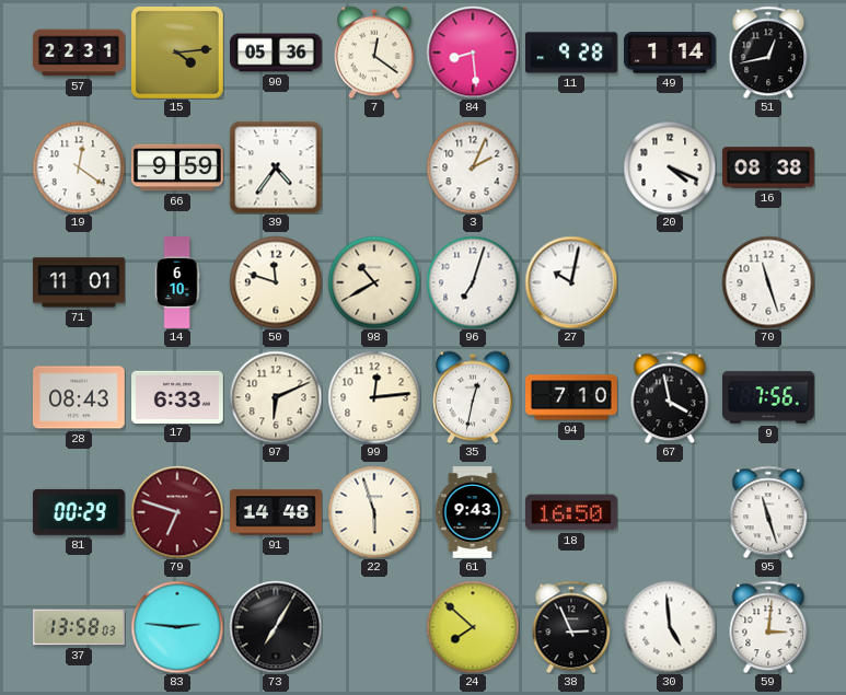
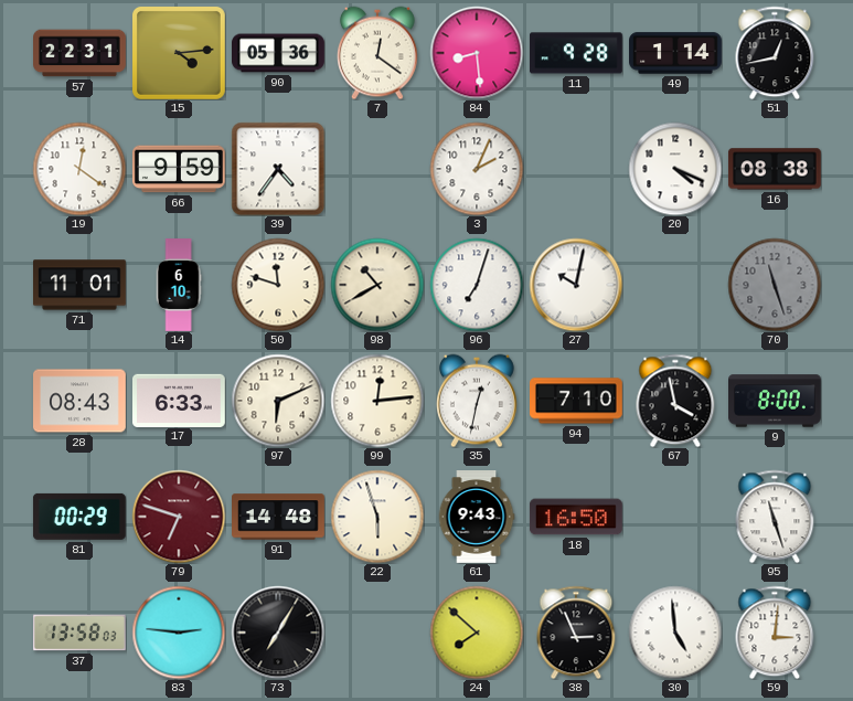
70 dial: white -> grey
9: 7:56 -> 8:00
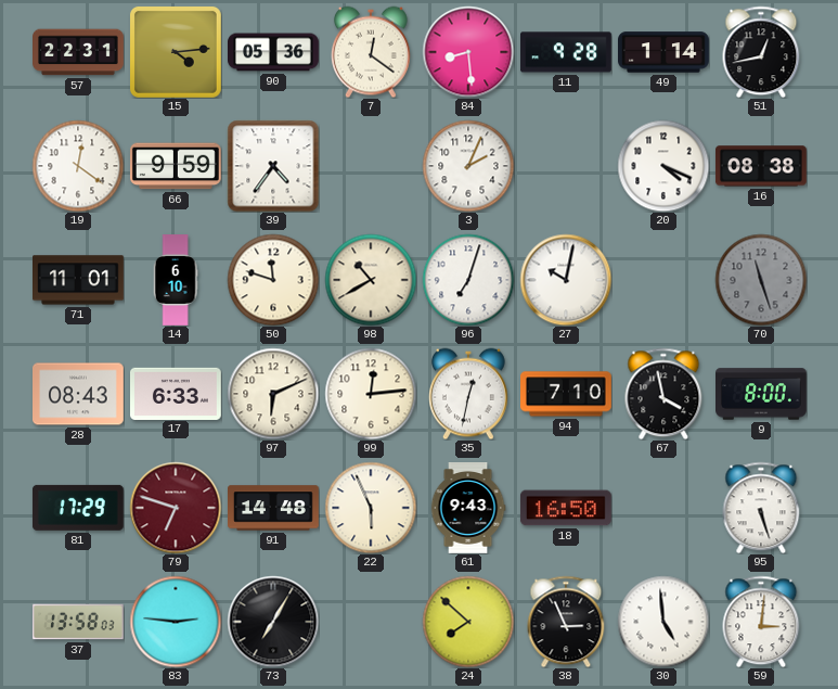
81: 00:29 -> 17:29
22: 5:57 -> 5:56
95: 11:27 -> 5:27
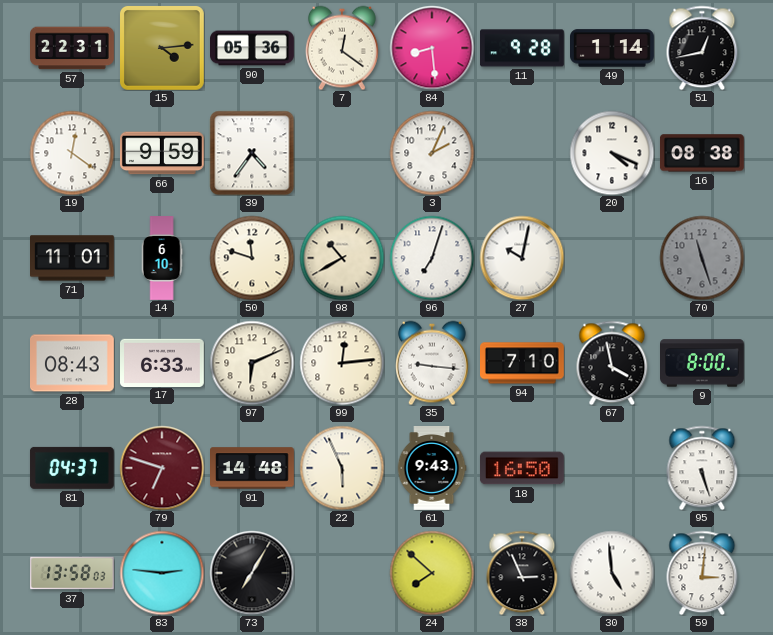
35: 12:32 -> 9:16
81: 17:29 -> 04:37
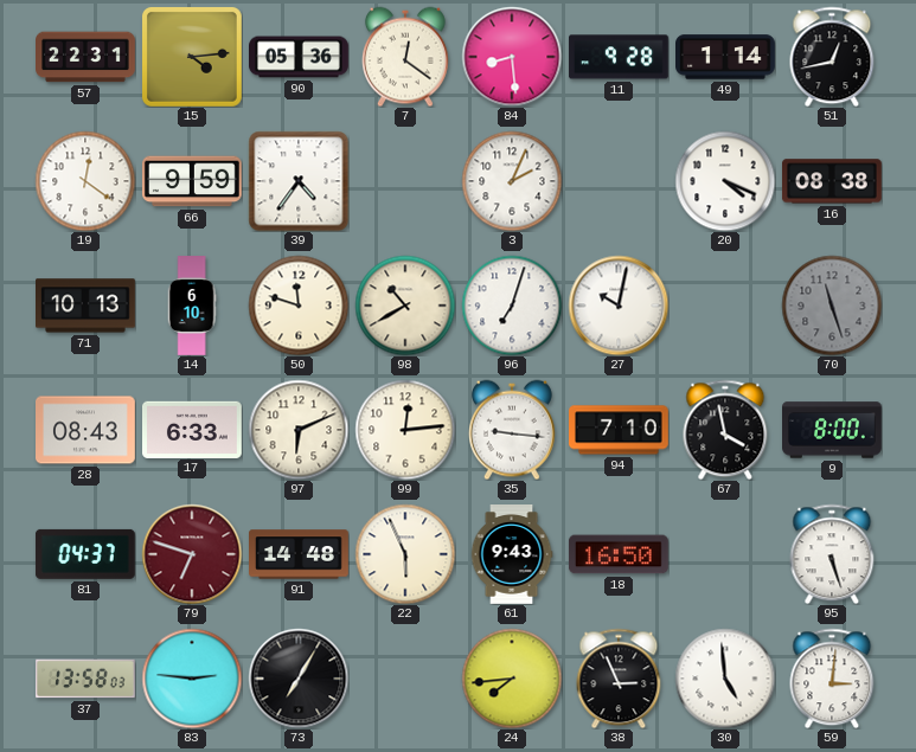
71: 11:01 -> 10:13
24: 7:52 -> 7:44
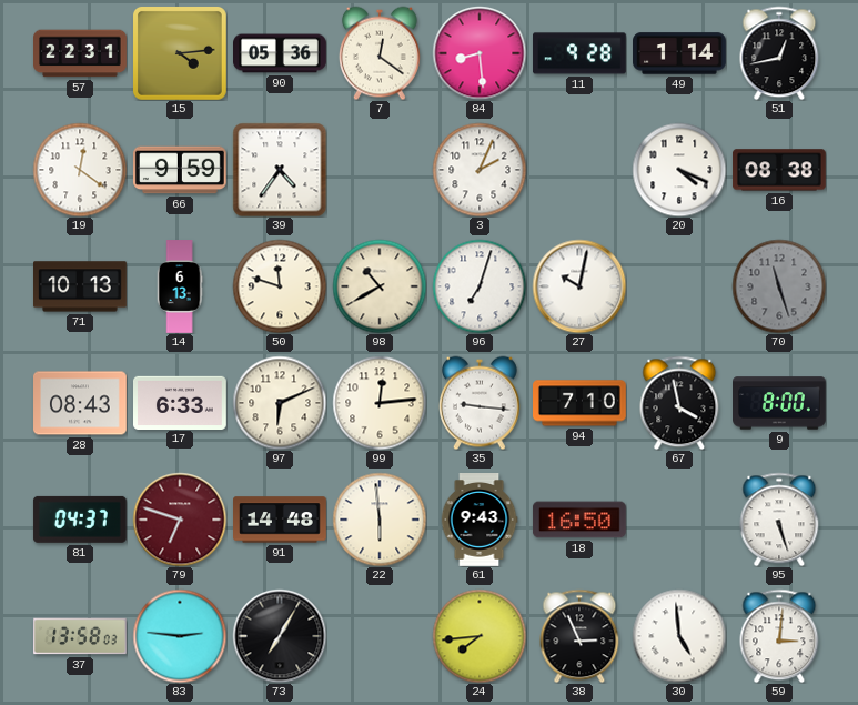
14: 6:10 -> 6:13
22: 5:56 -> 5:59
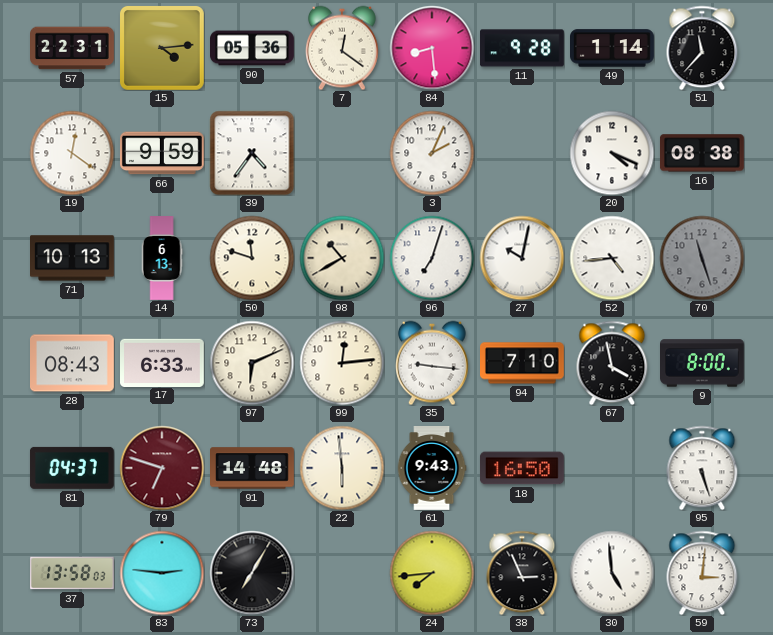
51: 12:43 -> 11:37
52: none -> 4:44
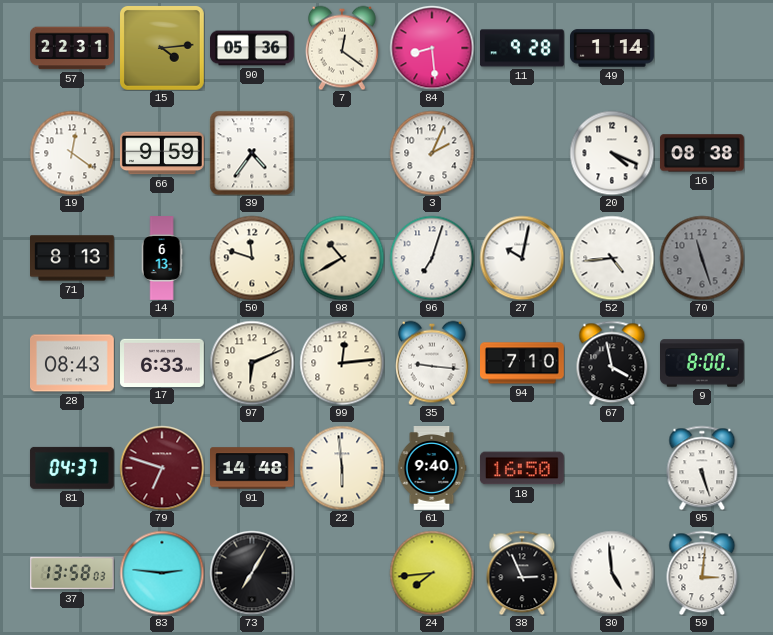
51: 11:37 -> none
71: 10:13 -> 8:13
61: 9:43 -> 9:40
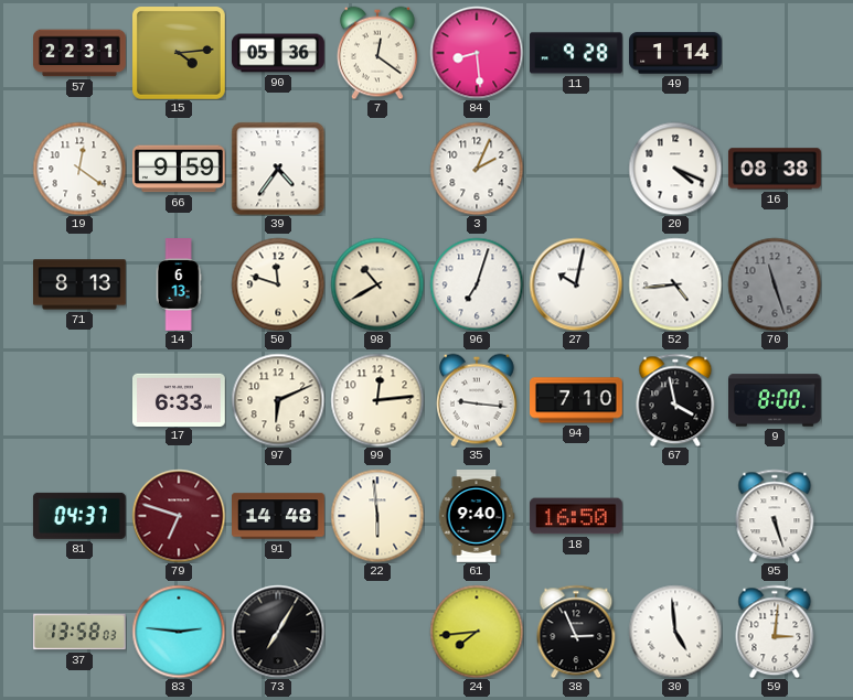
28: 08:43 -> none
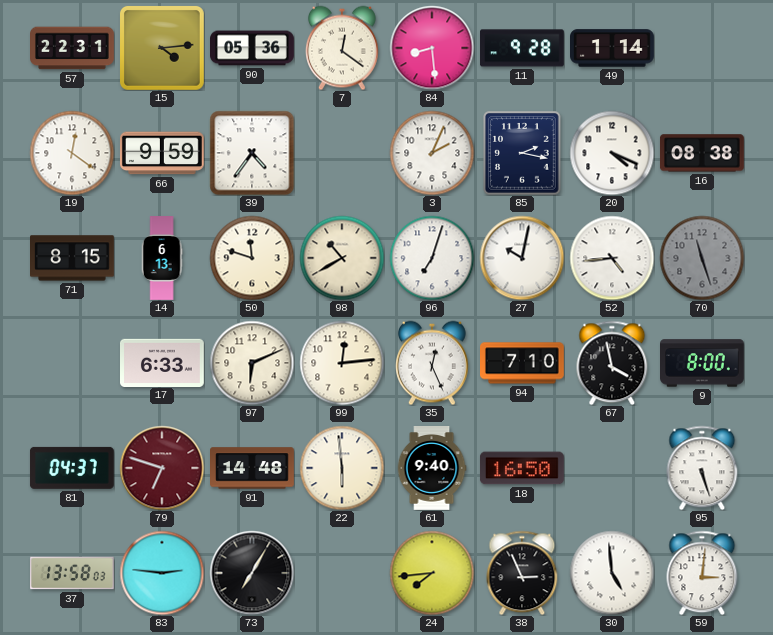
85: none -> 2:17
71: 8:13 -> 8:15
35: 9:16 -> 12:26
